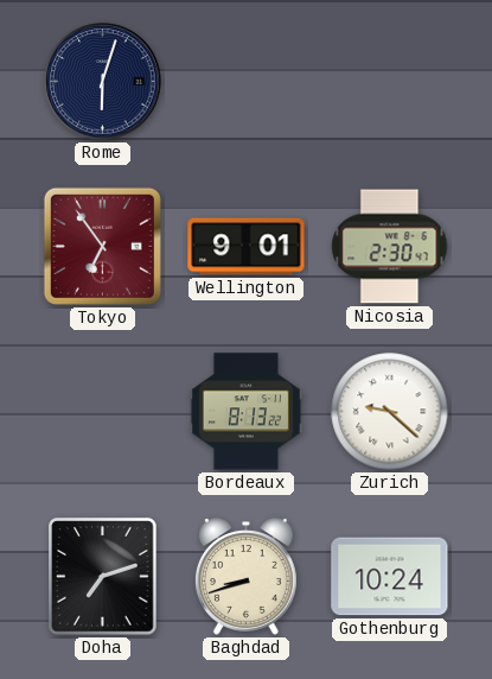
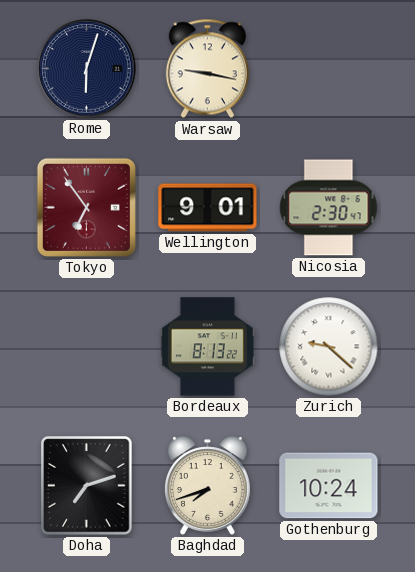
Warsaw: none -> 9:17
Baghdad: 8:42 -> 7:42
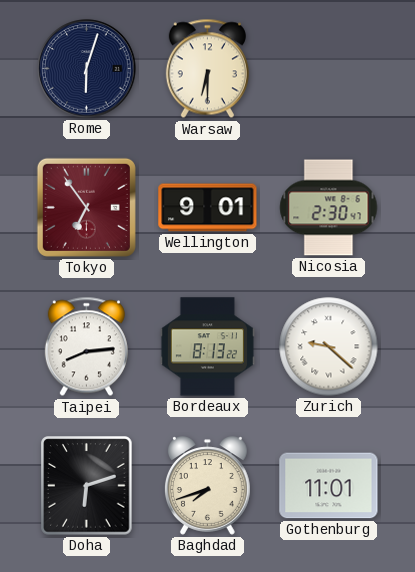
Warsaw: 9:17 -> 6:30
Taipei: none -> 8:14
Doha: 7:12 -> 6:12
Gothenburg: 10:24 -> 11:01
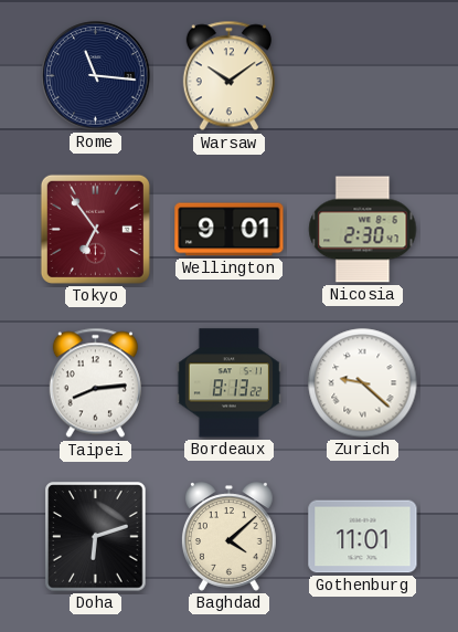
Rome: 6:03 -> 11:16
Warsaw: 6:30 -> 10:09
Baghdad: 7:42 -> 4:08
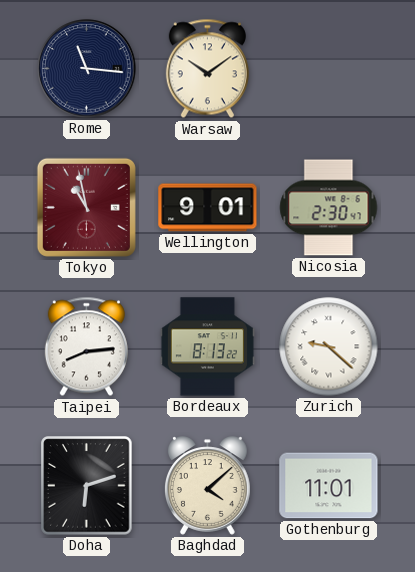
Tokyo: 6:54 -> 10:58
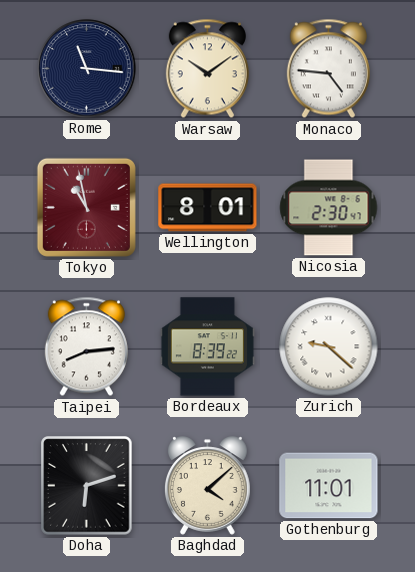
Monaco: none -> 4:46
Wellington: 9:01 -> 8:01
Bordeaux: 8:13 -> 8:39
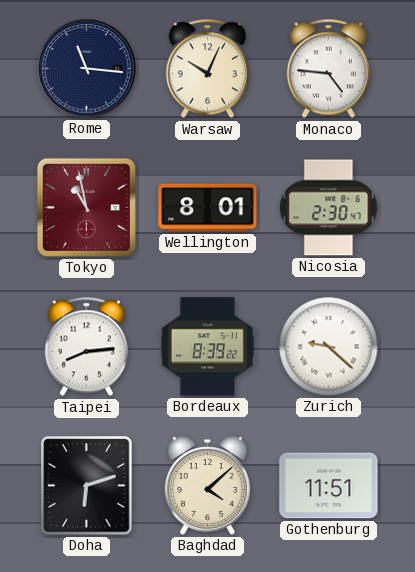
Warsaw: 10:09 -> 10:04
Gothenburg: 11:01 -> 11:51
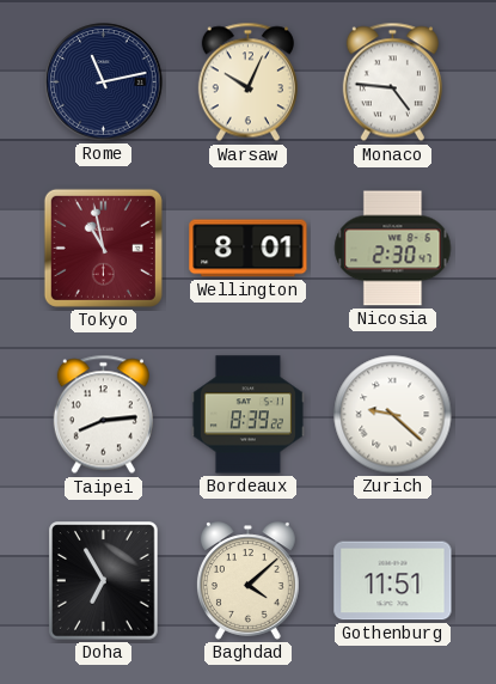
Rome: 11:16 -> 11:13
Doha: 6:12 -> 6:55
